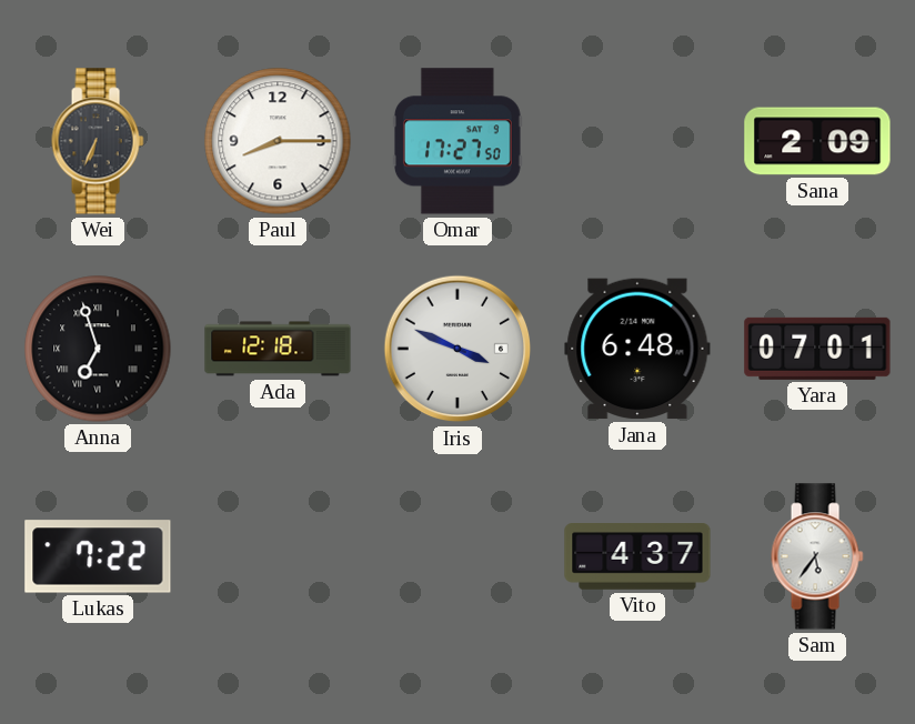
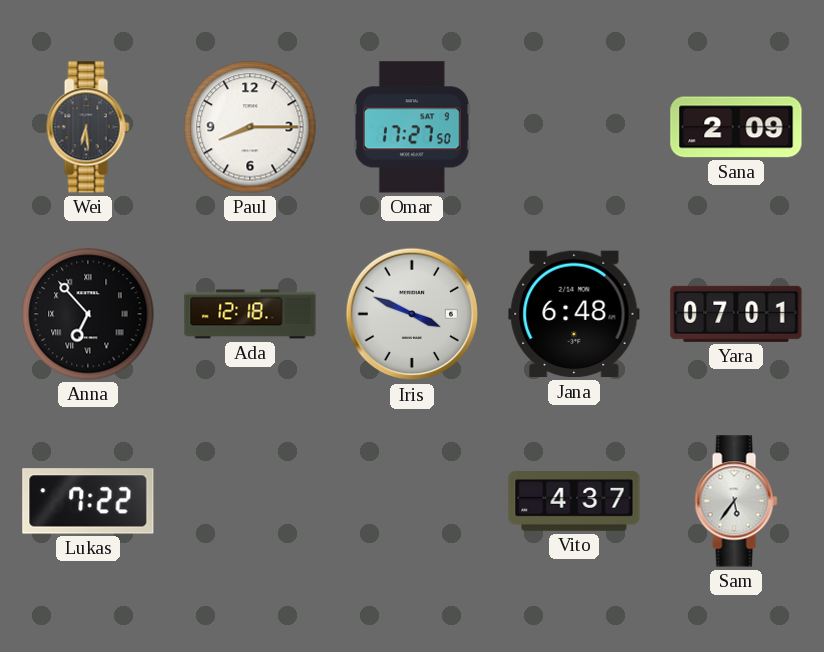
Wei: 6:34 -> 6:29
Anna: 6:57 -> 6:53
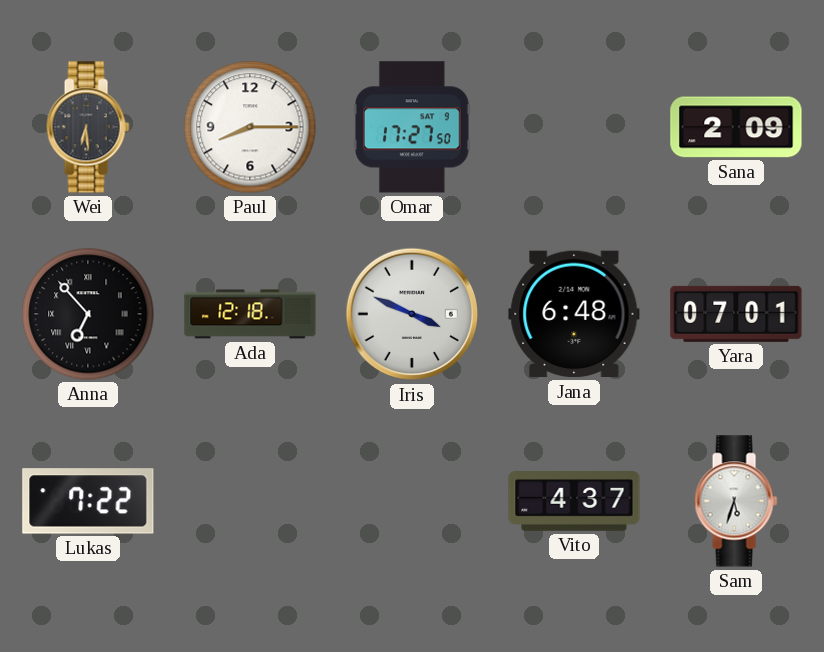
Sam: 5:36 -> 5:33
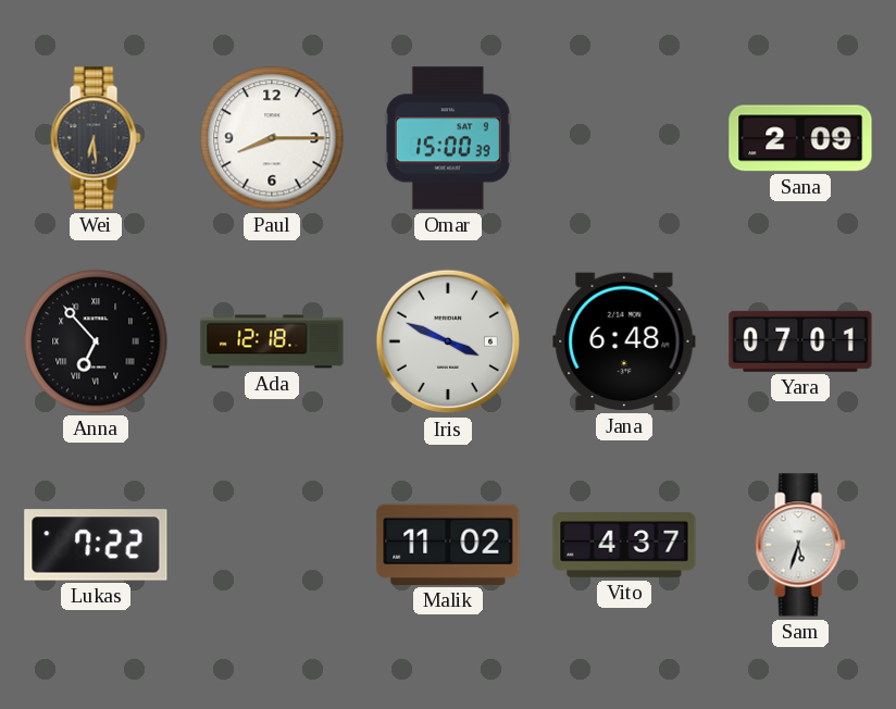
Omar: 17:27 -> 15:00
Malik: none -> 11:02
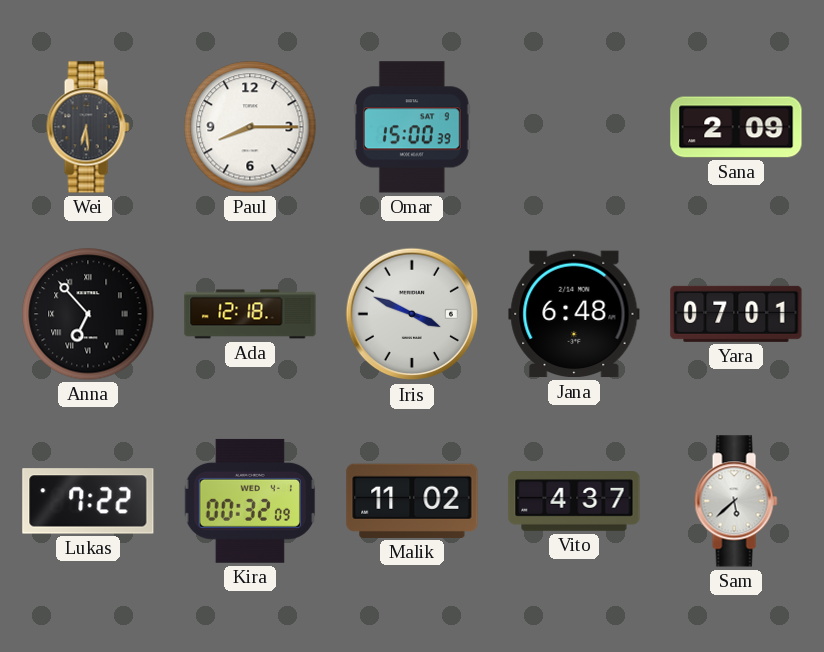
Kira: none -> 00:32
Sam: 5:33 -> 5:38
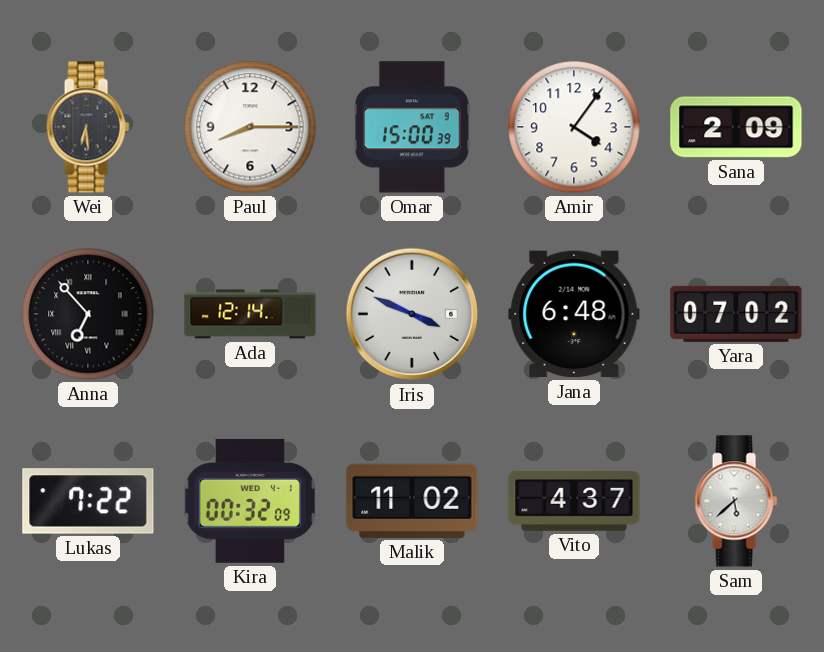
Amir: none -> 4:06
Ada: 12:18 -> 12:14
Yara: 07:01 -> 07:02
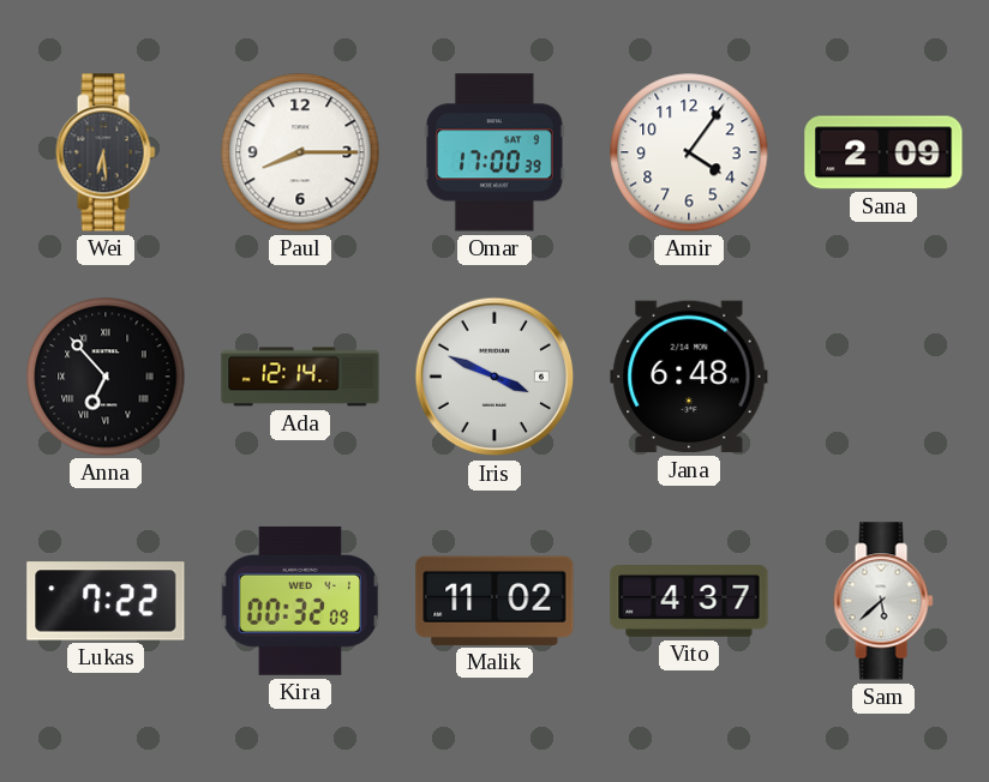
Omar: 15:00 -> 17:00
Yara: 07:02 -> none
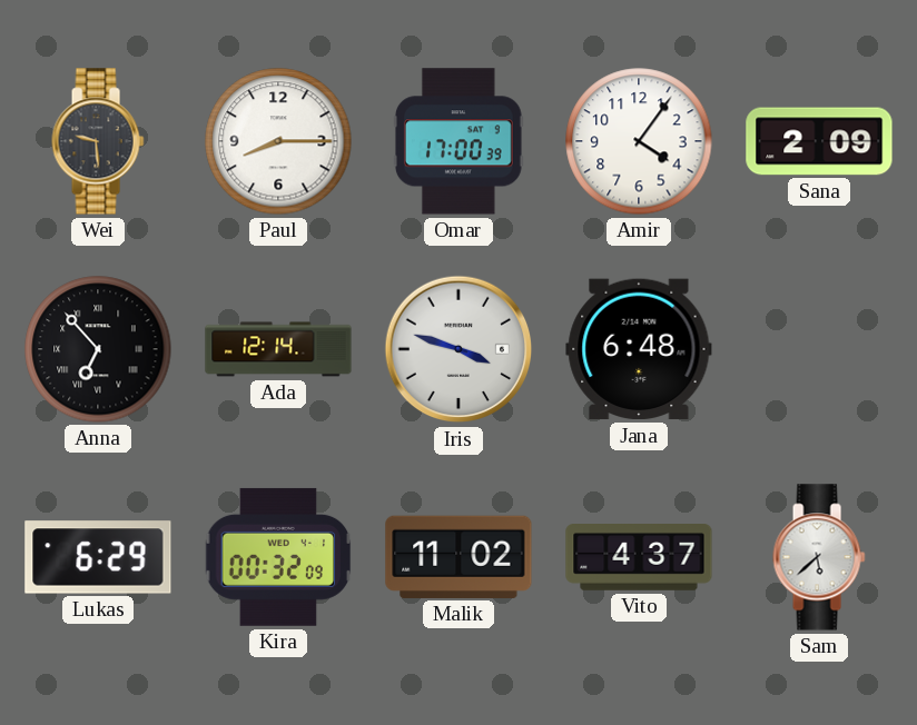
Wei: 6:29 -> 9:29
Iris: 3:49 -> 3:48
Lukas: 7:22 -> 6:29
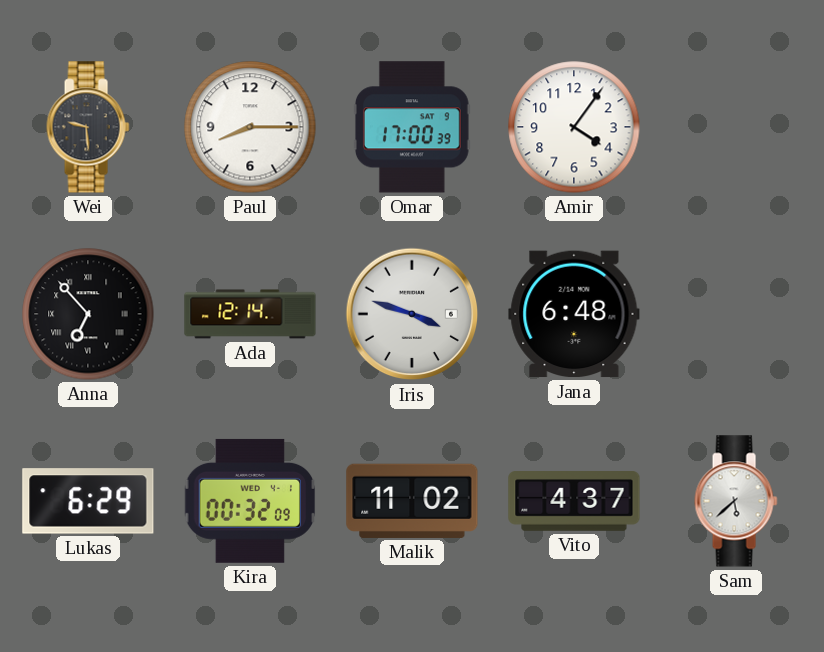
Sana: 2:09 -> none
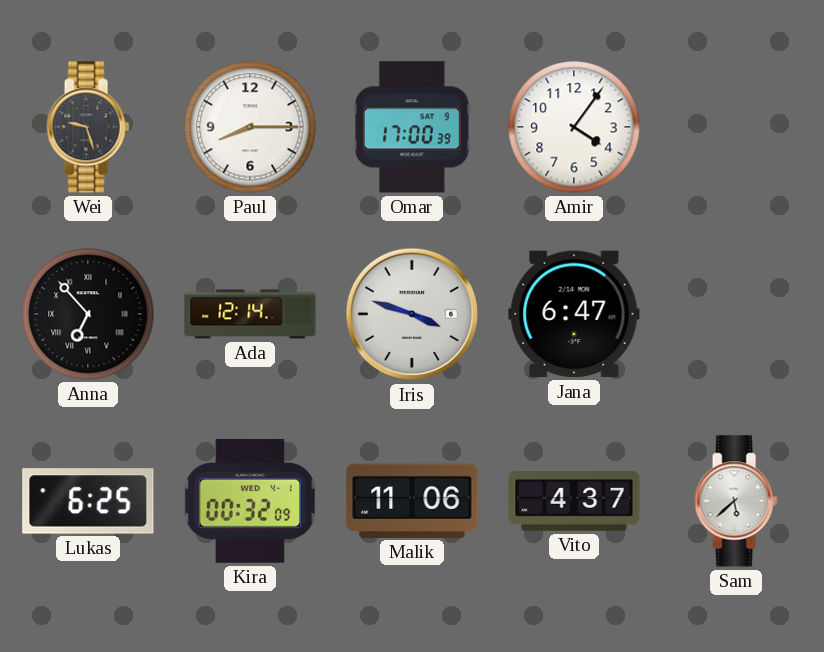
Wei: 9:29 -> 9:27
Jana: 6:48 -> 6:47
Lukas: 6:29 -> 6:25
Malik: 11:02 -> 11:06
